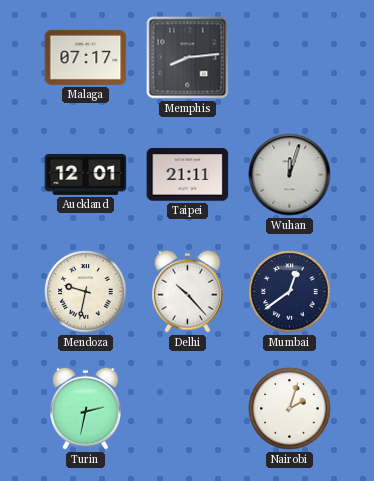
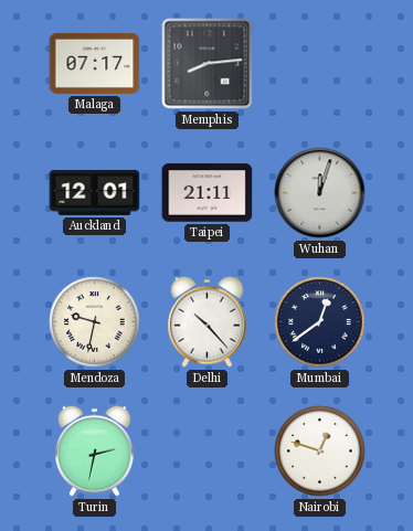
Nairobi: 2:03 -> 12:48
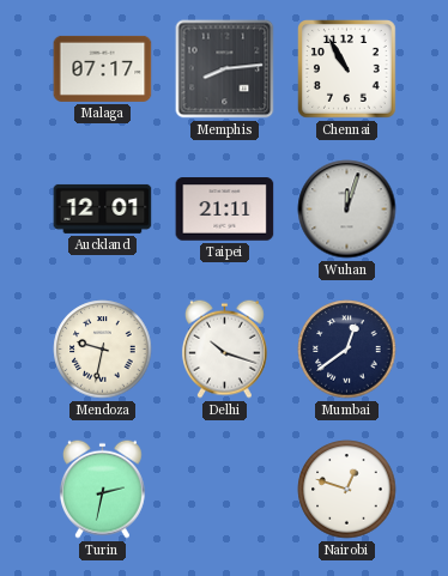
Chennai: none -> 10:55
Delhi: 10:23 -> 10:18
